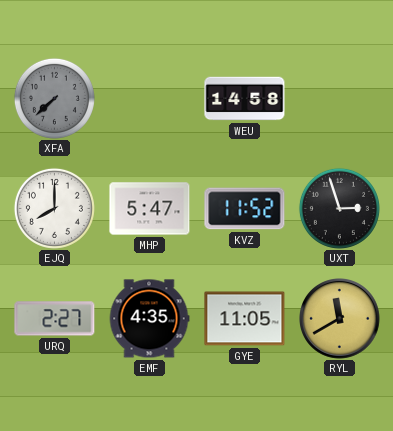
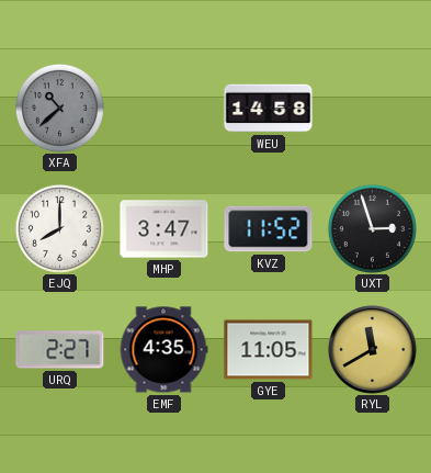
XFA: 7:38 -> 10:38
MHP: 5:47 -> 3:47
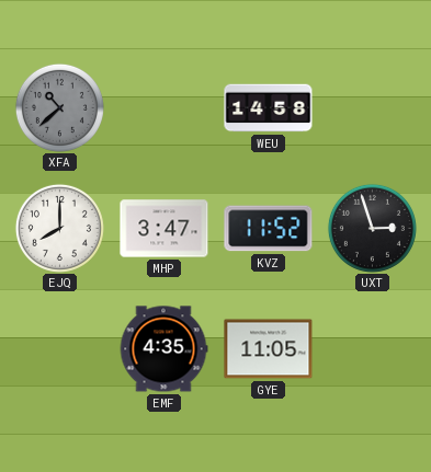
URQ: 2:27 -> none
RYL: 11:40 -> none
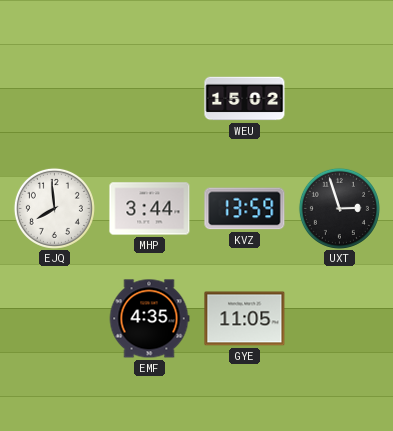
XFA: 10:38 -> none
WEU: 14:58 -> 15:02
EJQ: 8:00 -> 7:59
MHP: 3:47 -> 3:44
KVZ: 11:52 -> 13:59
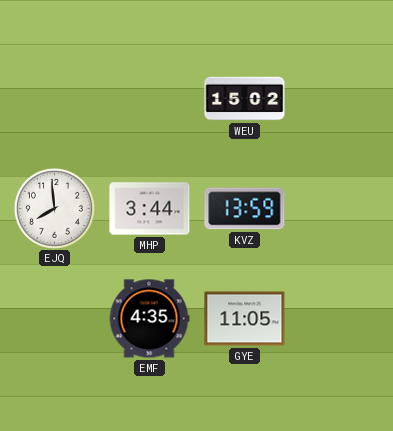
UXT: 2:57 -> none
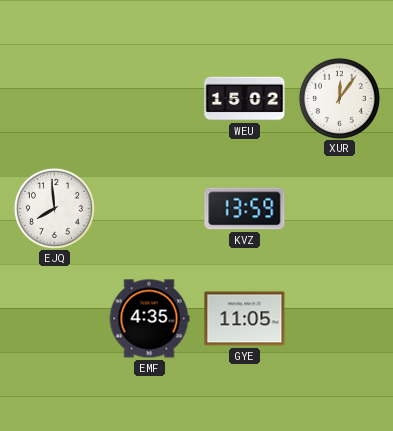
XUR: none -> 12:06
MHP: 3:44 -> none
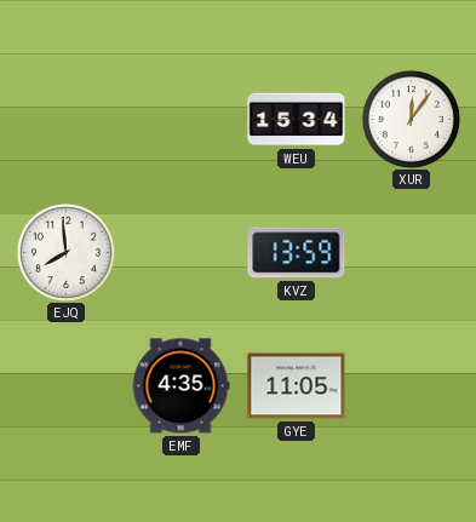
WEU: 15:02 -> 15:34
